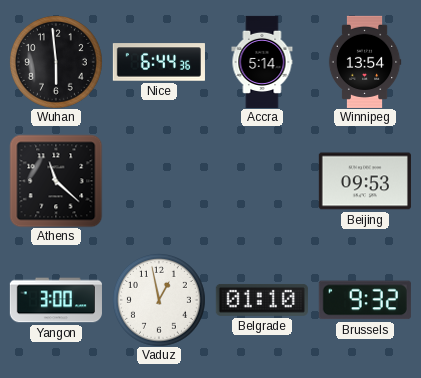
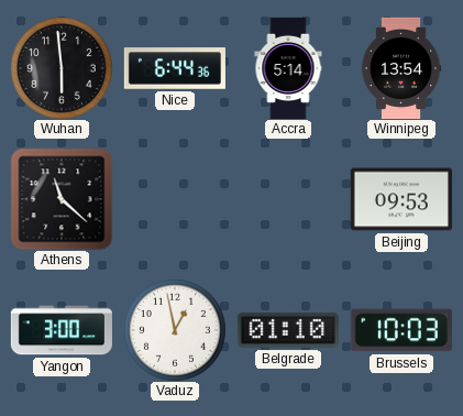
Brussels: 9:32 -> 10:03
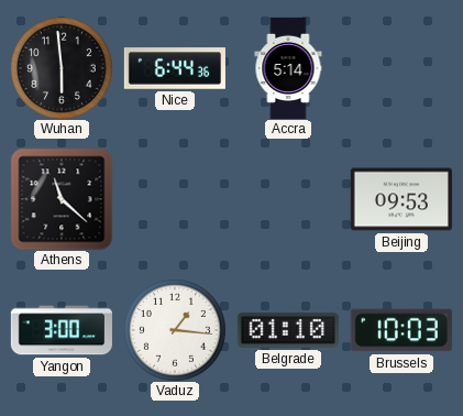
Winnipeg: 13:54 -> none
Vaduz: 12:58 -> 1:16
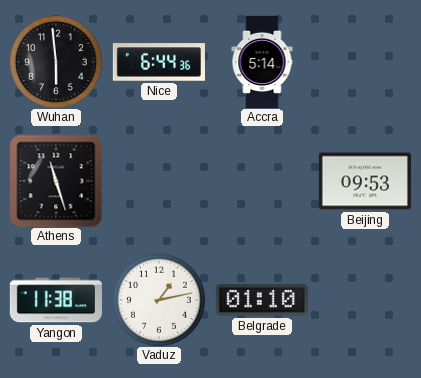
Athens: 11:22 -> 11:27
Yangon: 3:00 -> 11:38
Vaduz: 1:16 -> 1:13
Brussels: 10:03 -> none
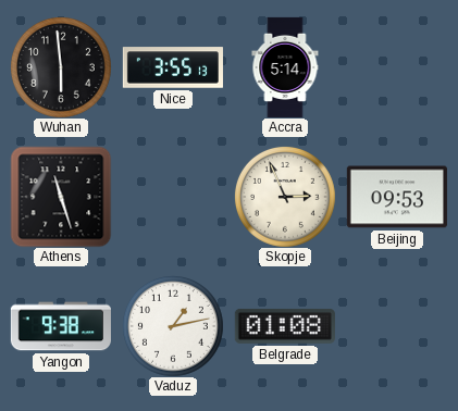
Nice: 6:44 -> 3:55
Skopje: none -> 2:56
Yangon: 11:38 -> 9:38
Belgrade: 01:10 -> 01:08
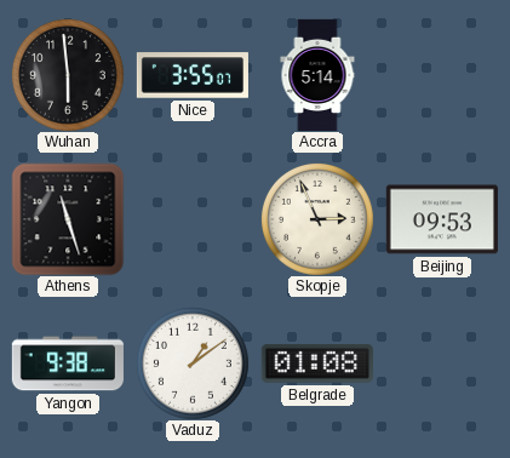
Nice: 3:55:13 -> 3:55:07
Vaduz: 1:13 -> 1:09
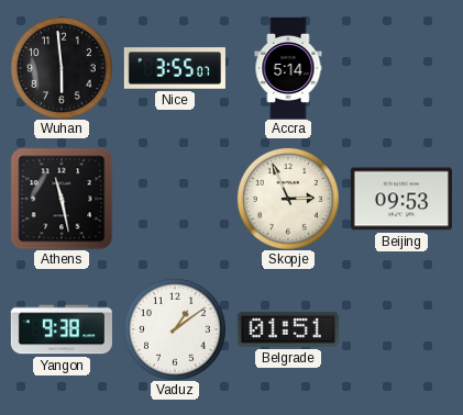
Athens: 11:27 -> 11:28
Belgrade: 01:08 -> 01:51
